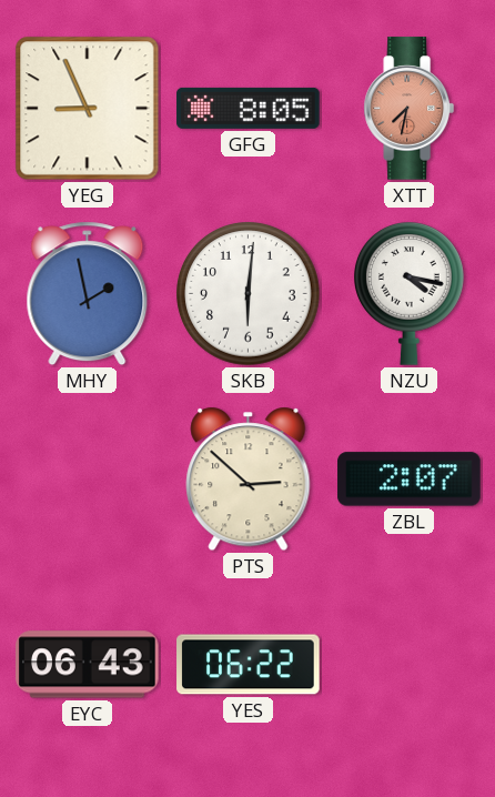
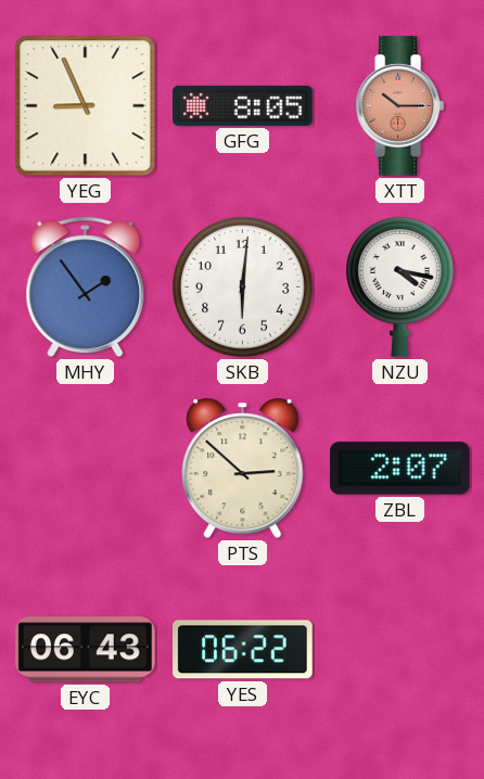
XTT: 7:32 -> 10:15
MHY: 1:58 -> 1:54
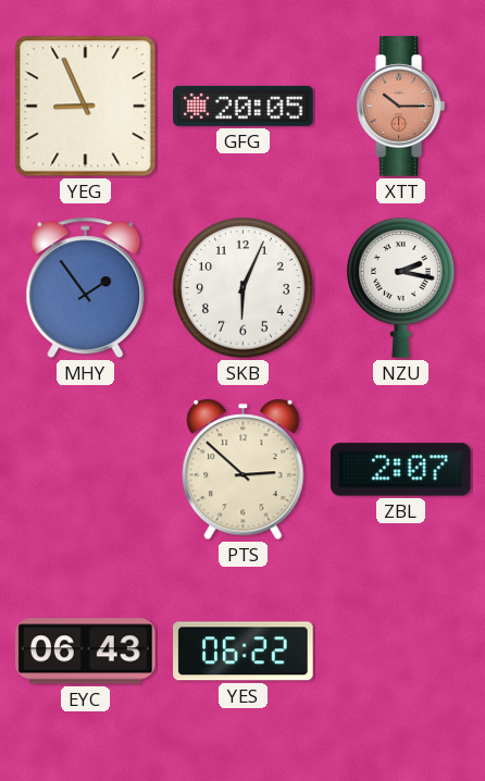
GFG: 8:05 -> 20:05
SKB: 6:01 -> 6:04
NZU: 4:17 -> 2:17
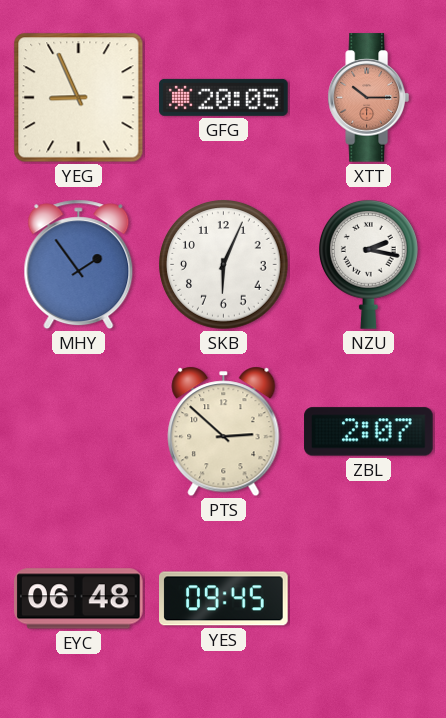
EYC: 06:43 -> 06:48
YES: 06:22 -> 09:45
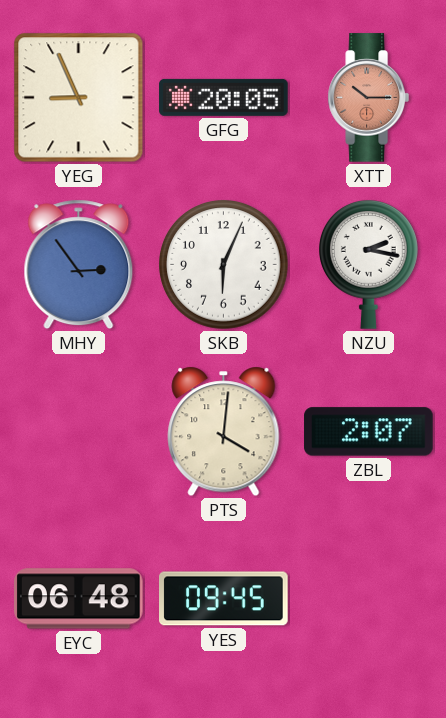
MHY: 1:54 -> 2:54
PTS: 2:52 -> 4:01
